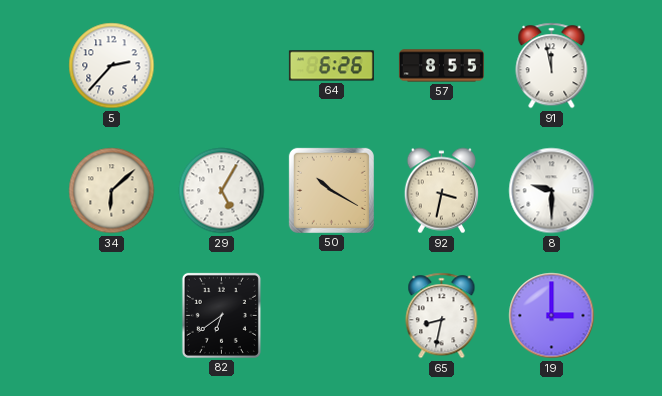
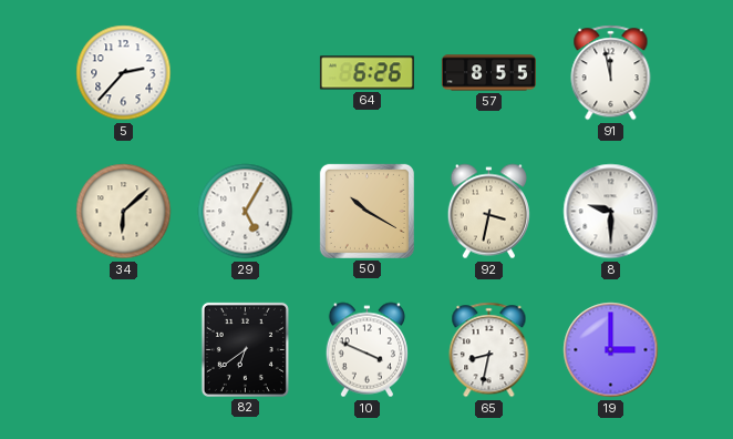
10: none -> 3:49
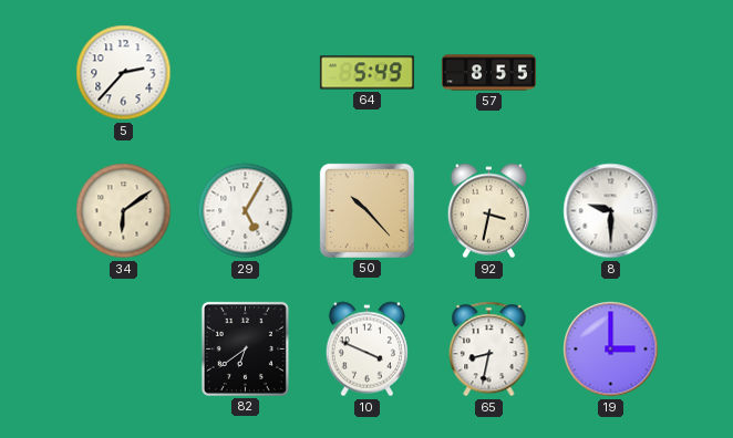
64: 6:26 -> 5:49
91: 11:58 -> none
34: 6:08 -> 6:09
50: 10:20 -> 10:23
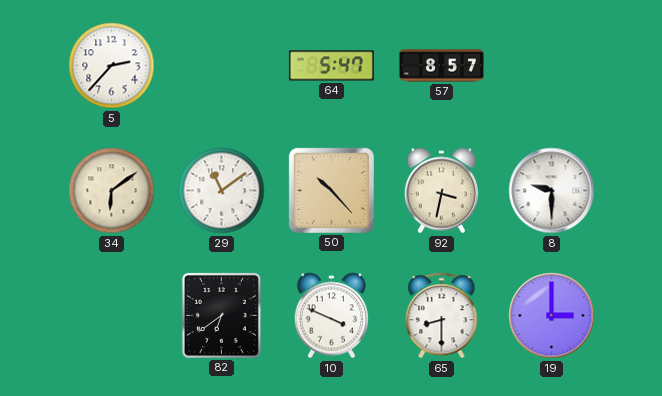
64: 5:49 -> 5:47
57: 8:55 -> 8:57
29: 5:05 -> 11:09
65: 8:32 -> 8:30
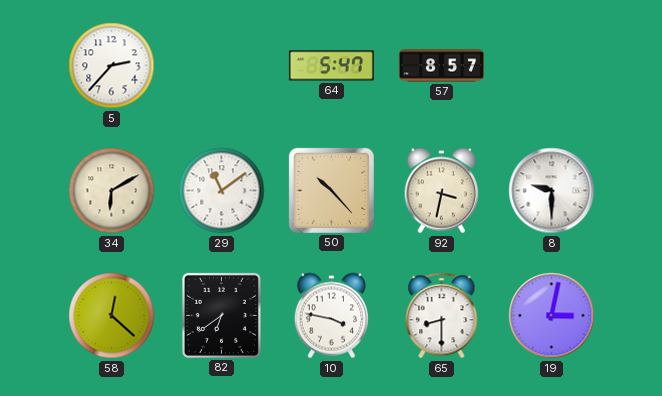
34: 6:09 -> 6:10
58: none -> 12:22
10: 3:49 -> 3:47
19: 3:00 -> 3:02
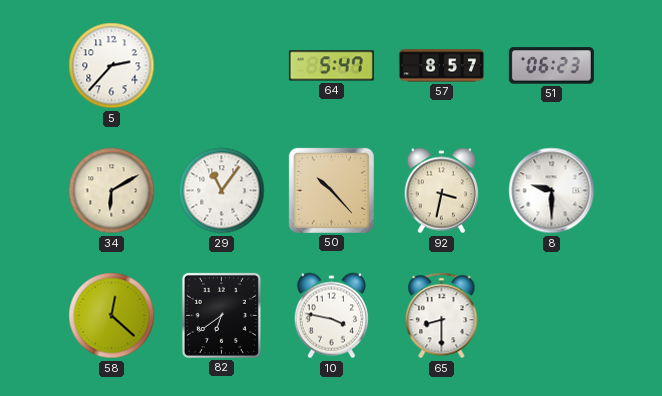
51: none -> 06:23
29: 11:09 -> 11:06
19: 3:02 -> none
